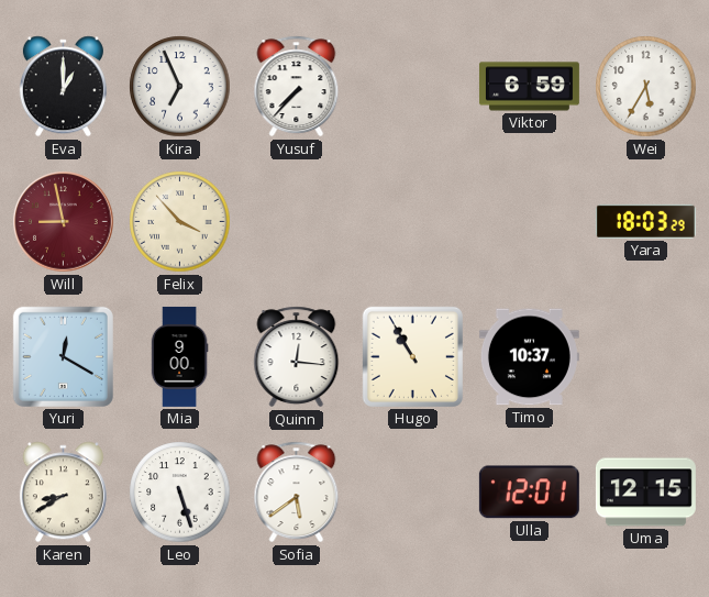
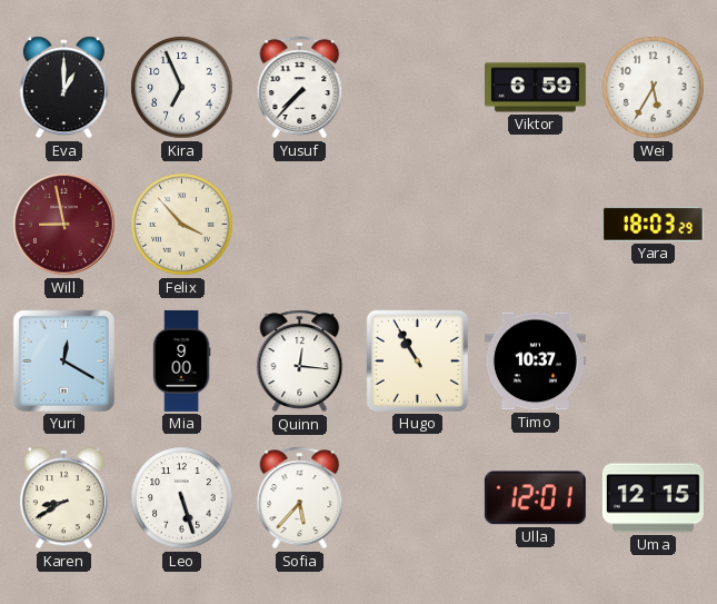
Sofia: 5:39 -> 5:37
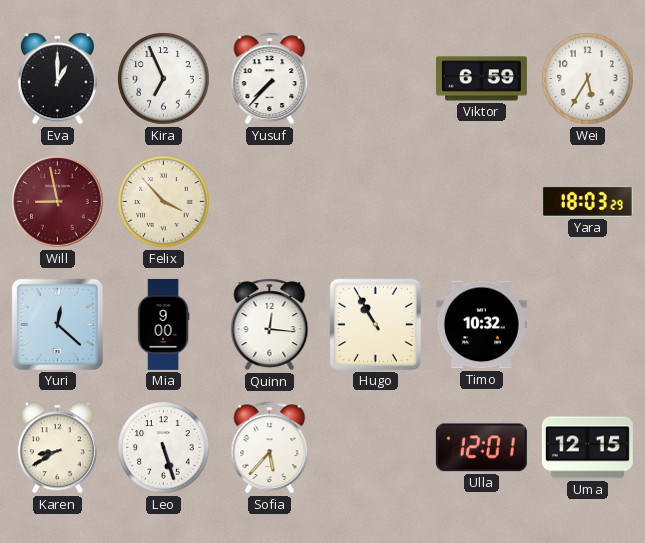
Yuri: 12:20 -> 12:22
Timo: 10:37 -> 10:32
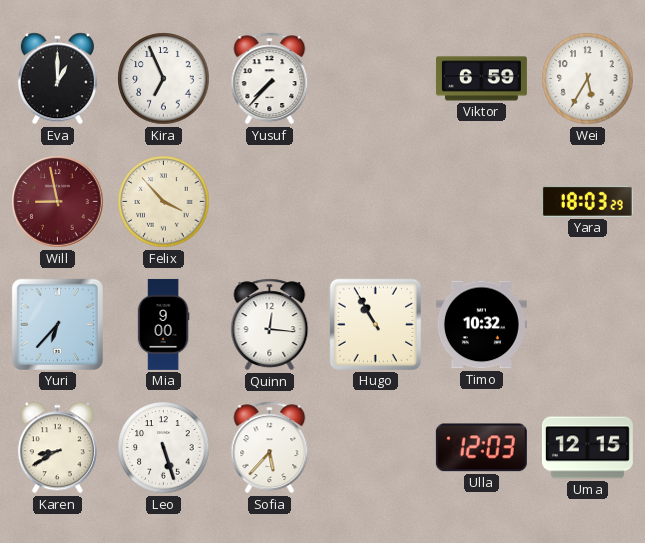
Yuri: 12:22 -> 6:37
Ulla: 12:01 -> 12:03
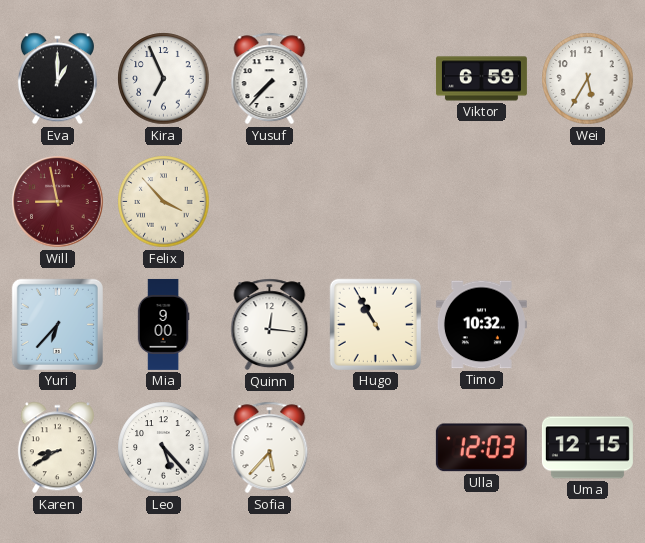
Yara: 18:03 -> none
Leo: 5:27 -> 5:23
